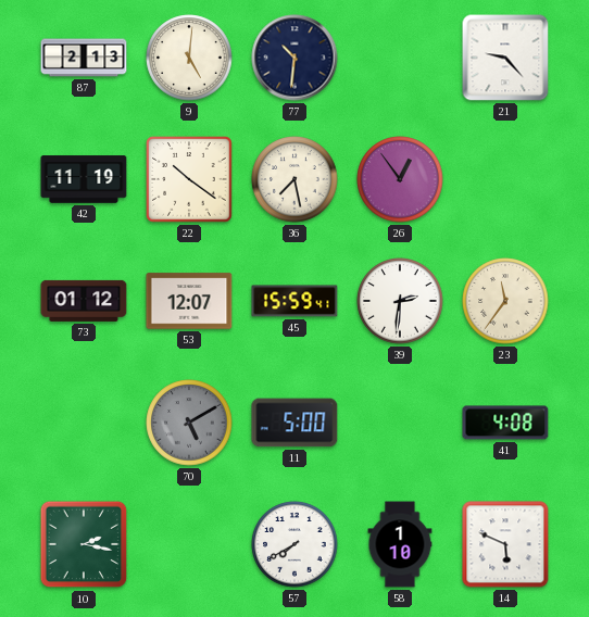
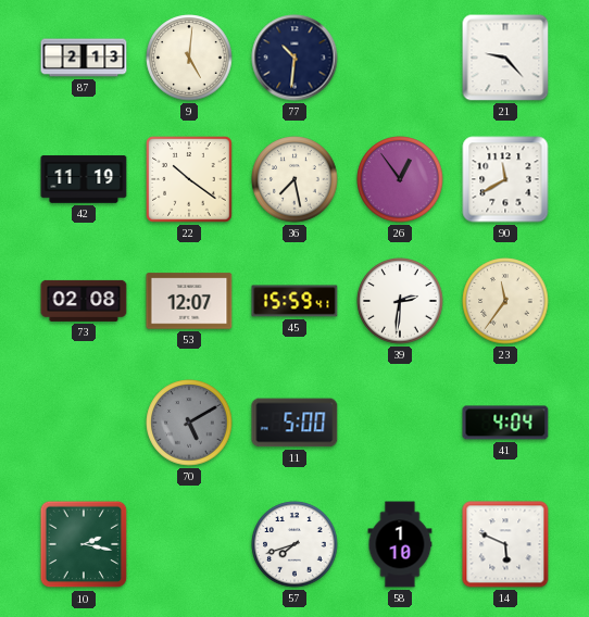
90: none -> 11:40
73: 01:12 -> 02:08
41: 4:08 -> 4:04
57: 7:40 -> 7:42
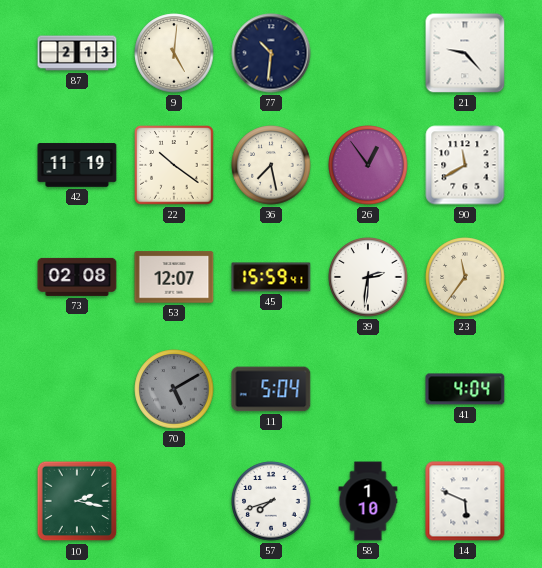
11: 5:00 -> 5:04
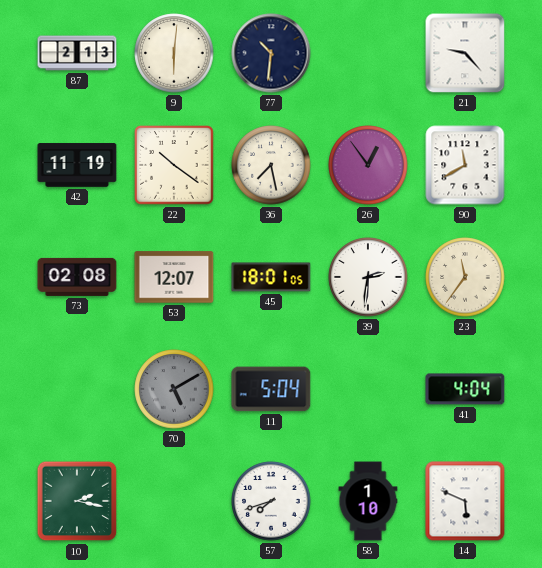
9: 5:01 -> 6:01
45: 15:59 -> 18:01
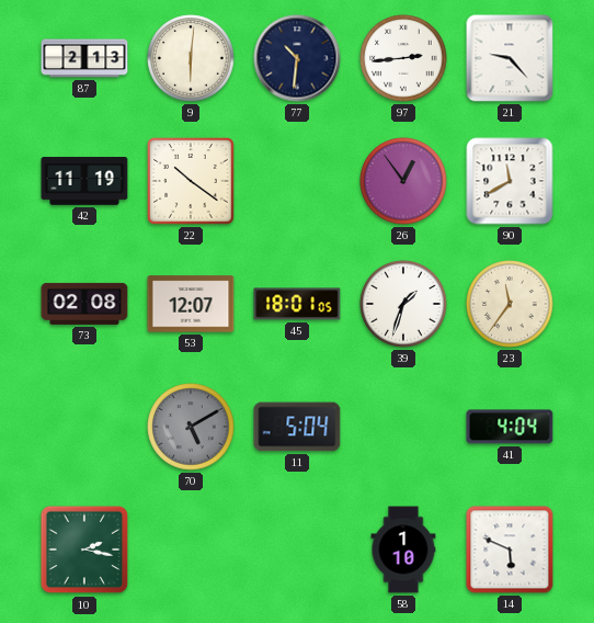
97: none -> 2:44
36: 7:28 -> none
39: 2:31 -> 1:33
57: 7:42 -> none
